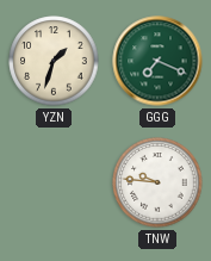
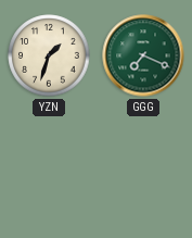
TNW: 9:46 -> none
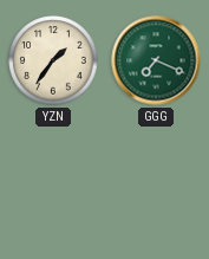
YZN: 1:33 -> 1:36
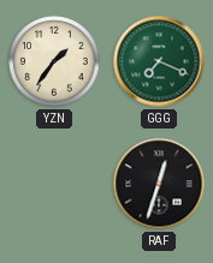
RAF: none -> 12:33
